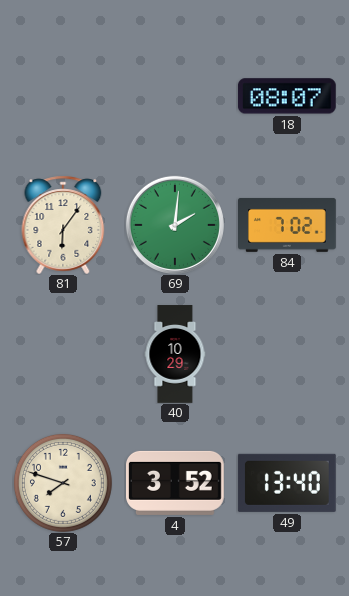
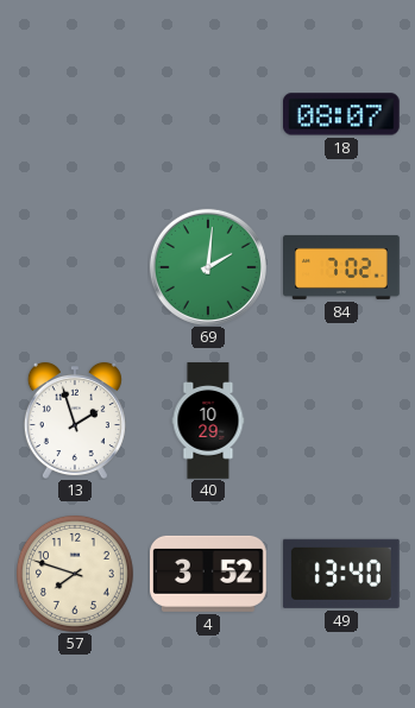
81: 6:06 -> none
13: none -> 1:57
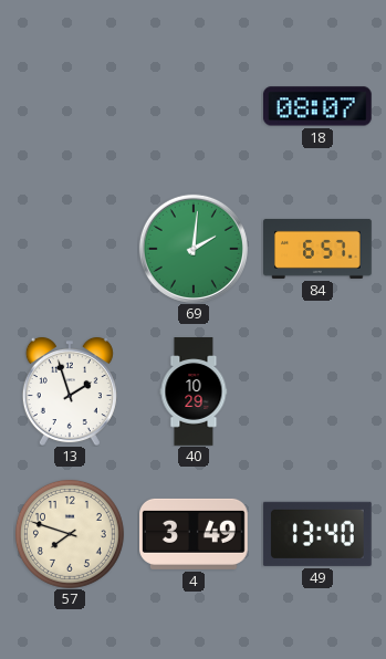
84: 7:02 -> 6:57
4: 3:52 -> 3:49
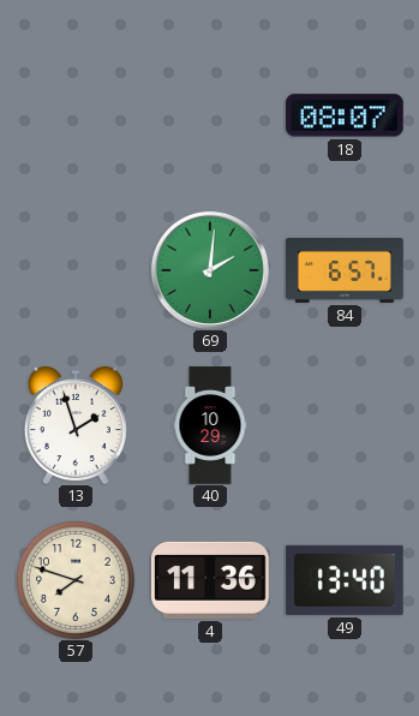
4: 3:49 -> 11:36
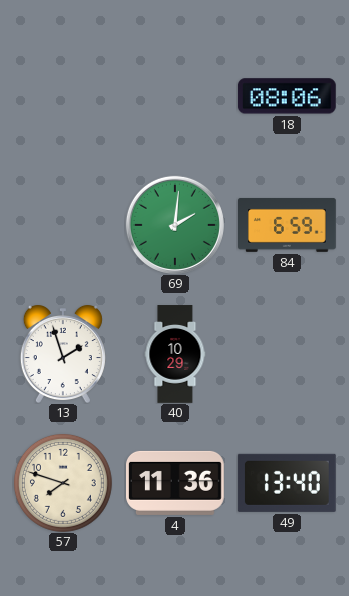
18: 08:07 -> 08:06
84: 6:57 -> 6:59
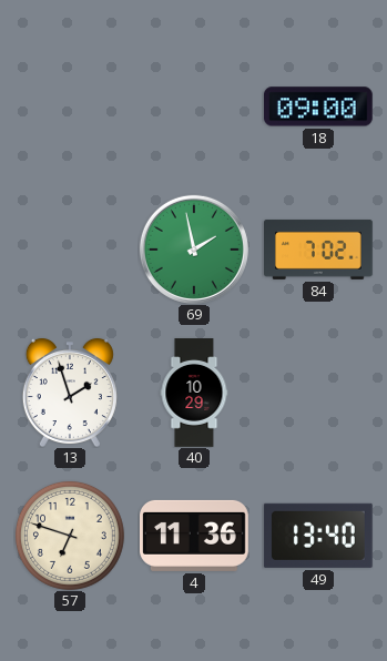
18: 08:06 -> 09:00
69: 2:01 -> 1:58
84: 6:59 -> 7:02
57: 7:48 -> 6:48
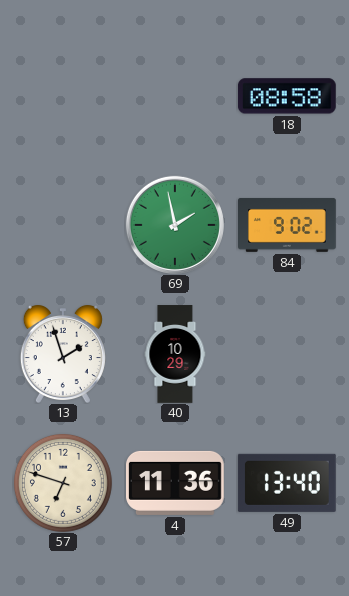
18: 09:00 -> 08:58
84: 7:02 -> 9:02
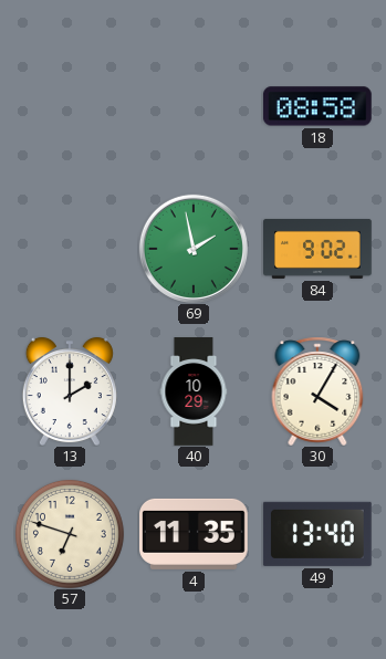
13: 1:57 -> 2:00
30: none -> 4:05
4: 11:36 -> 11:35
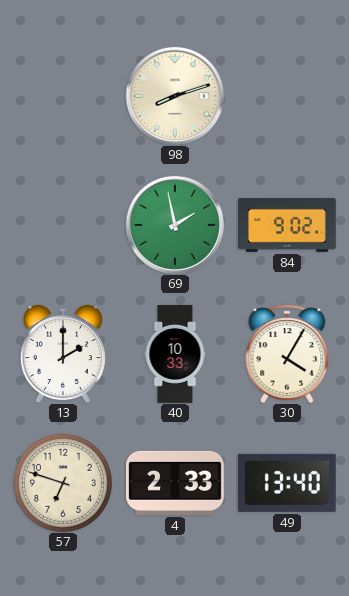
98: none -> 8:12
18: 08:58 -> none
40: 10:29 -> 10:33
4: 11:35 -> 2:33
